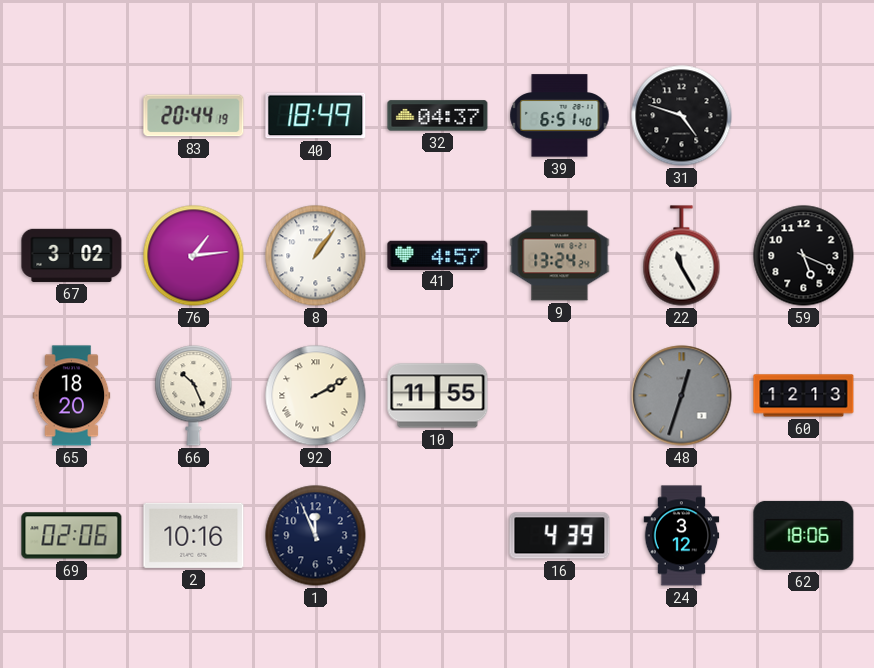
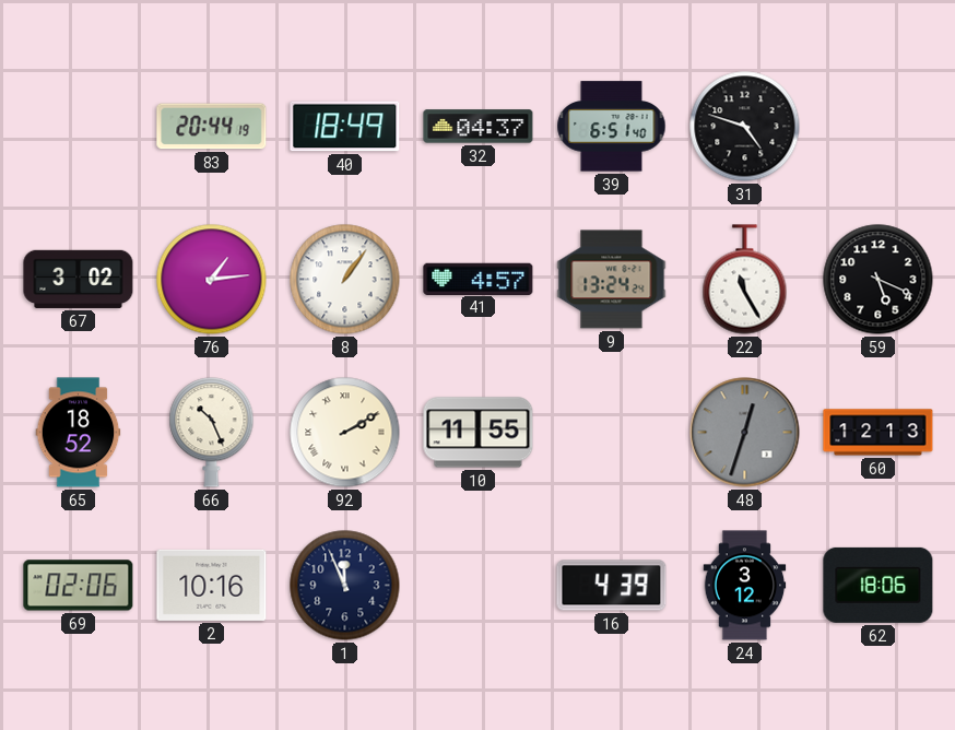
65: 18:20 -> 18:52
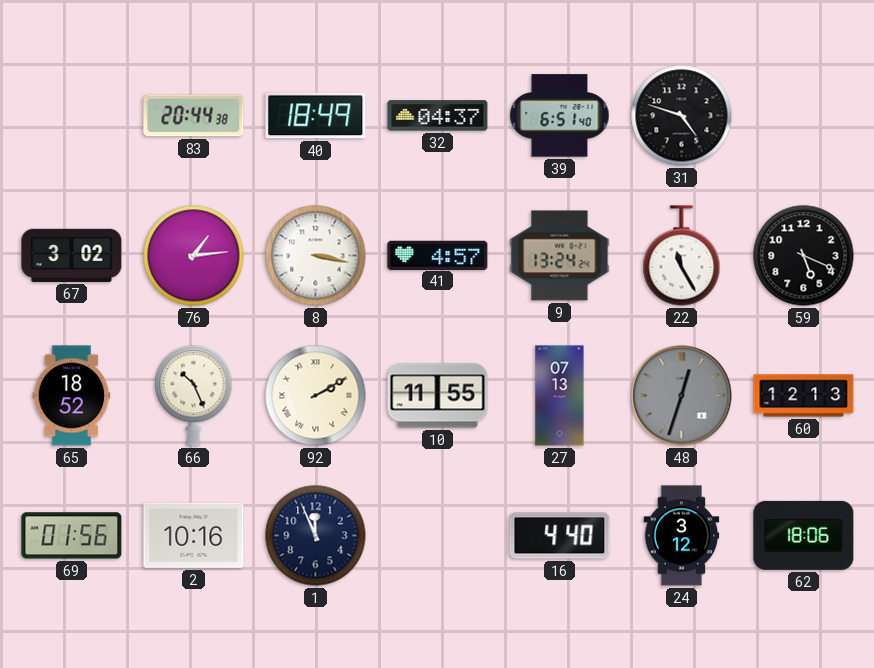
83: 20:44:19 -> 20:44:38
8: 1:06 -> 3:17
27: none -> 07:13
69: 02:06 -> 01:56
16: 4:39 -> 4:40
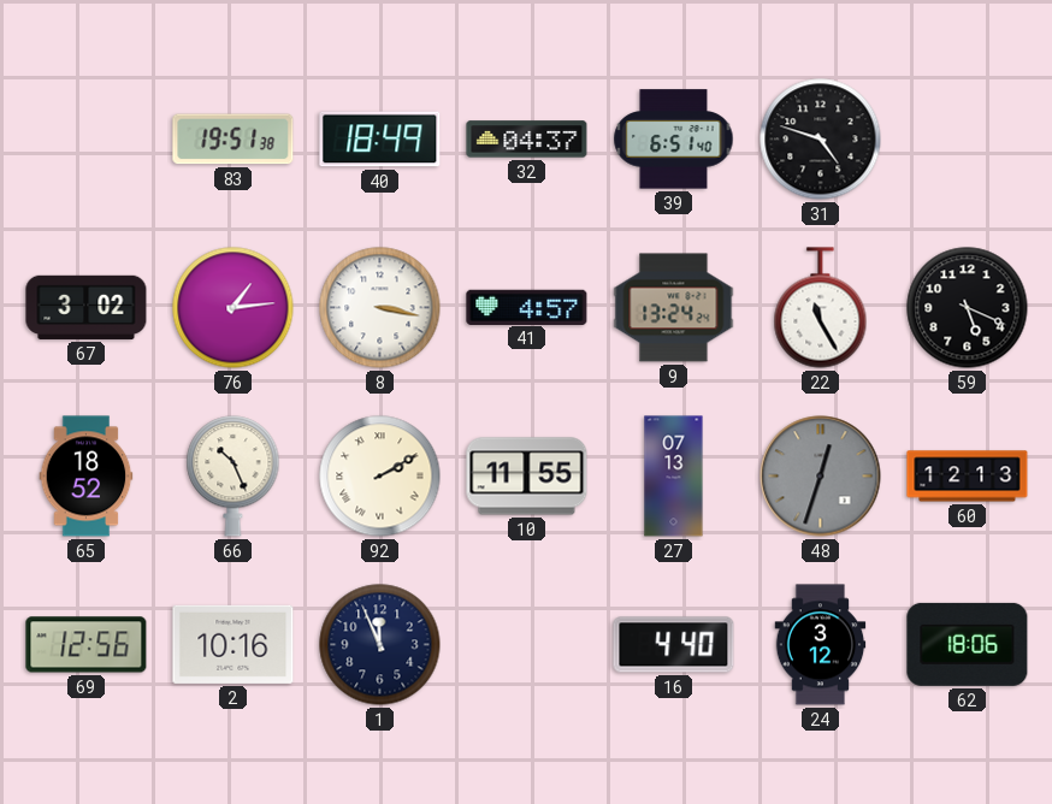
83: 20:44 -> 19:51
69: 01:56 -> 12:56
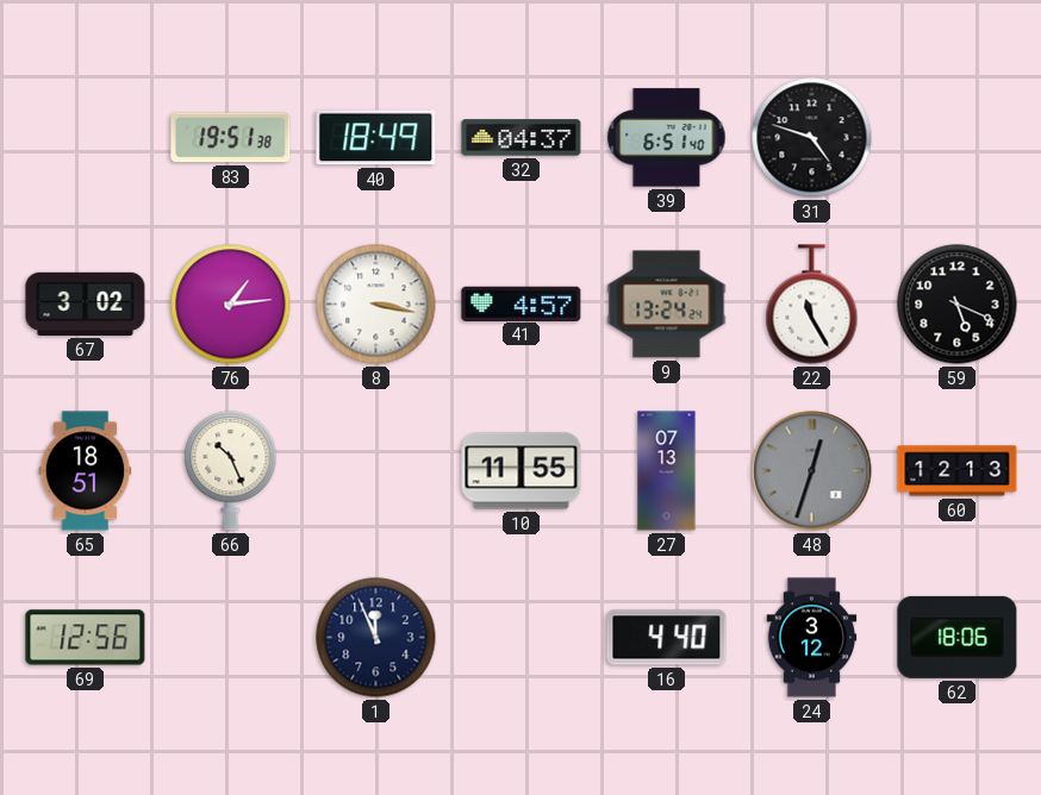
65: 18:52 -> 18:51
92: 2:10 -> none
2: 10:16 -> none
